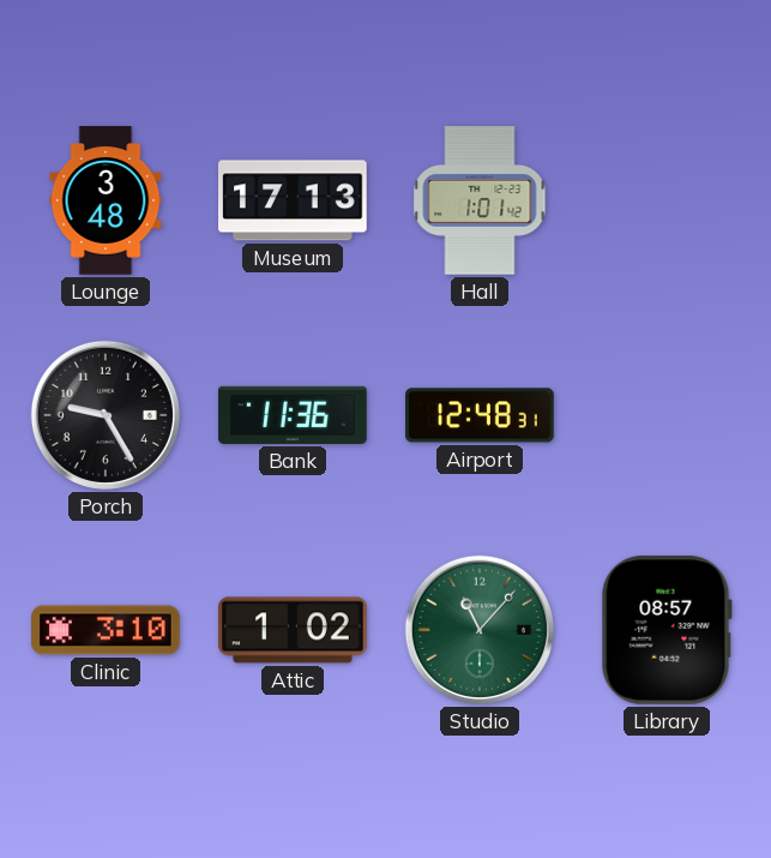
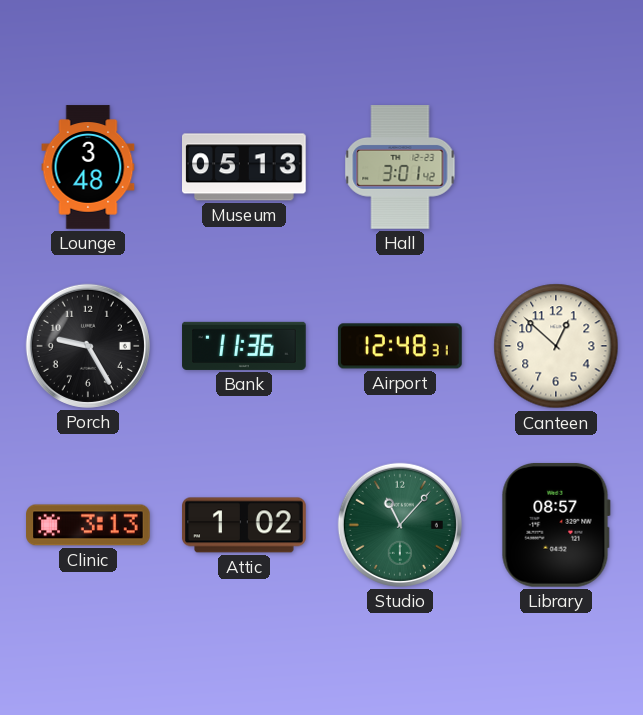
Museum: 17:13 -> 05:13
Hall: 1:01 -> 3:01
Canteen: none -> 12:52
Clinic: 3:10 -> 3:13
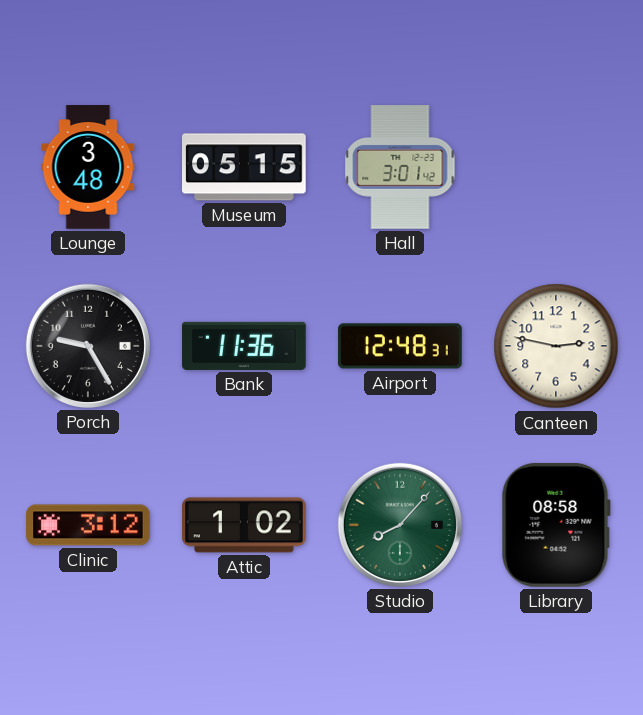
Museum: 05:13 -> 05:15
Canteen: 12:52 -> 2:47
Clinic: 3:13 -> 3:12
Studio: 11:07 -> 8:07
Library: 08:57 -> 08:58
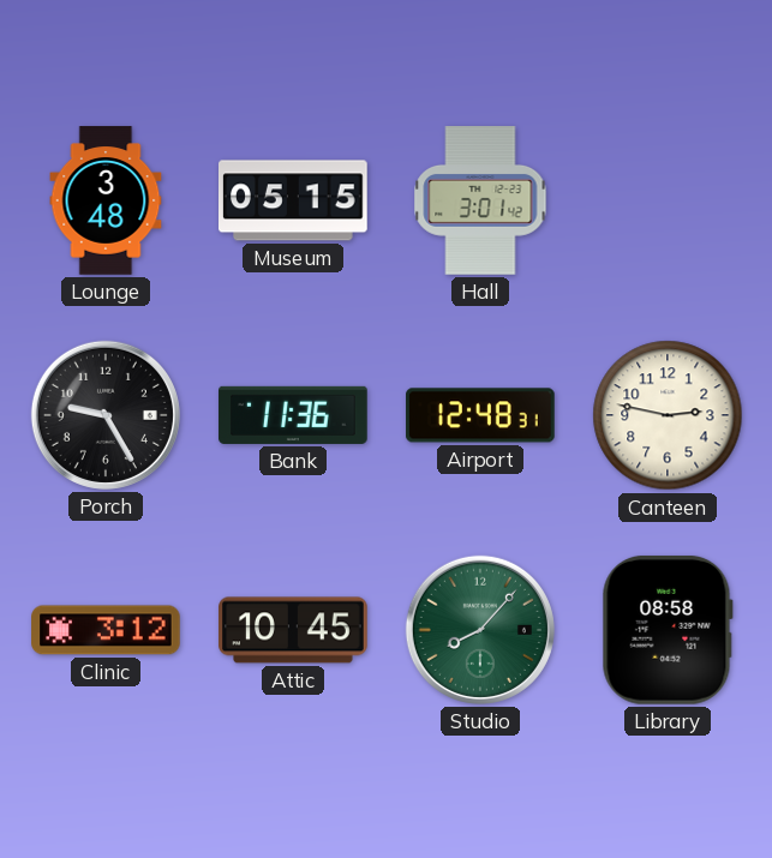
Attic: 1:02 -> 10:45
